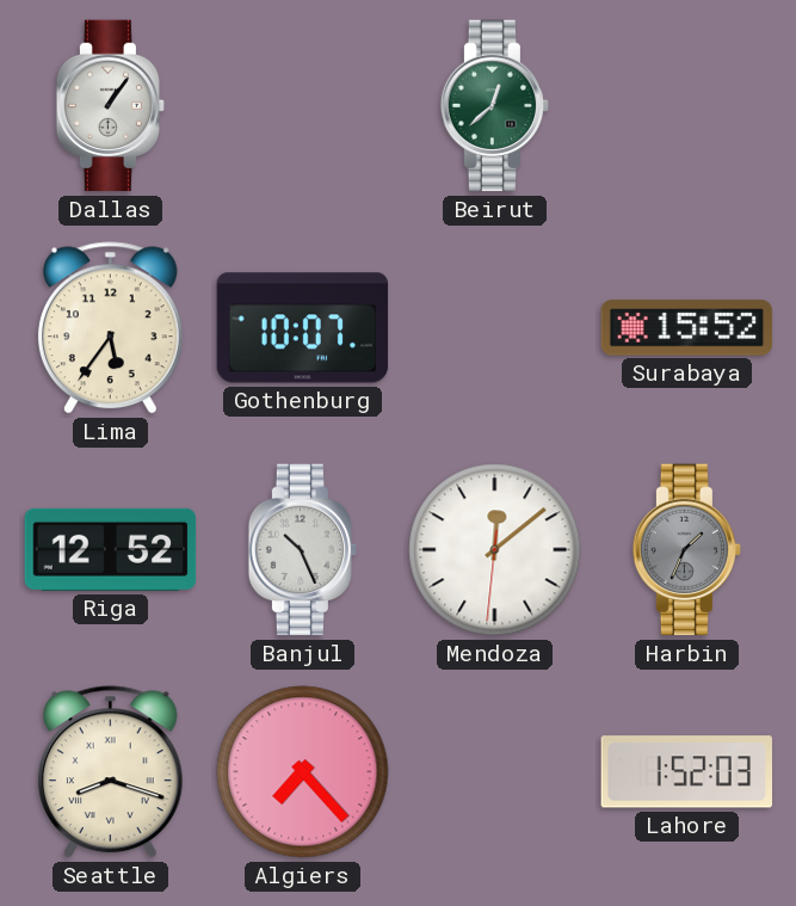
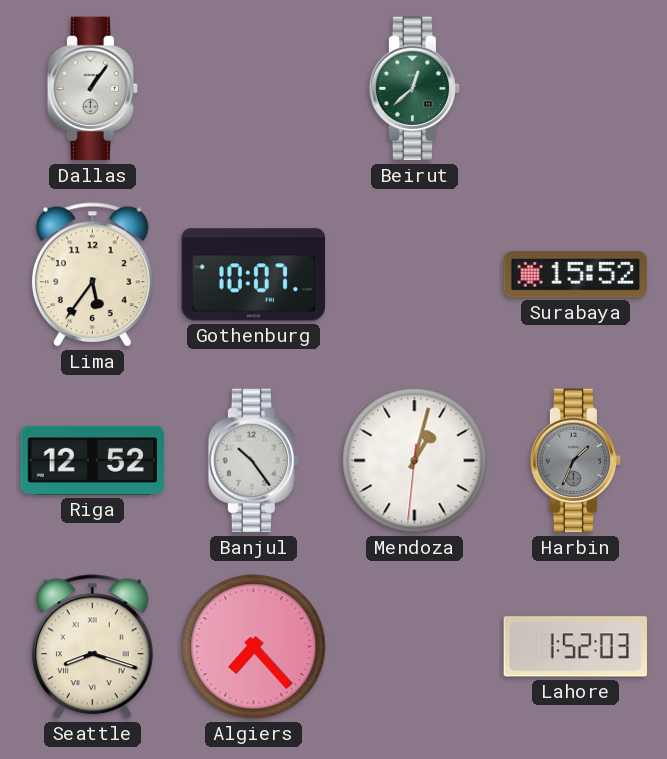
Banjul: 10:26 -> 10:24
Mendoza: 12:08 -> 1:02
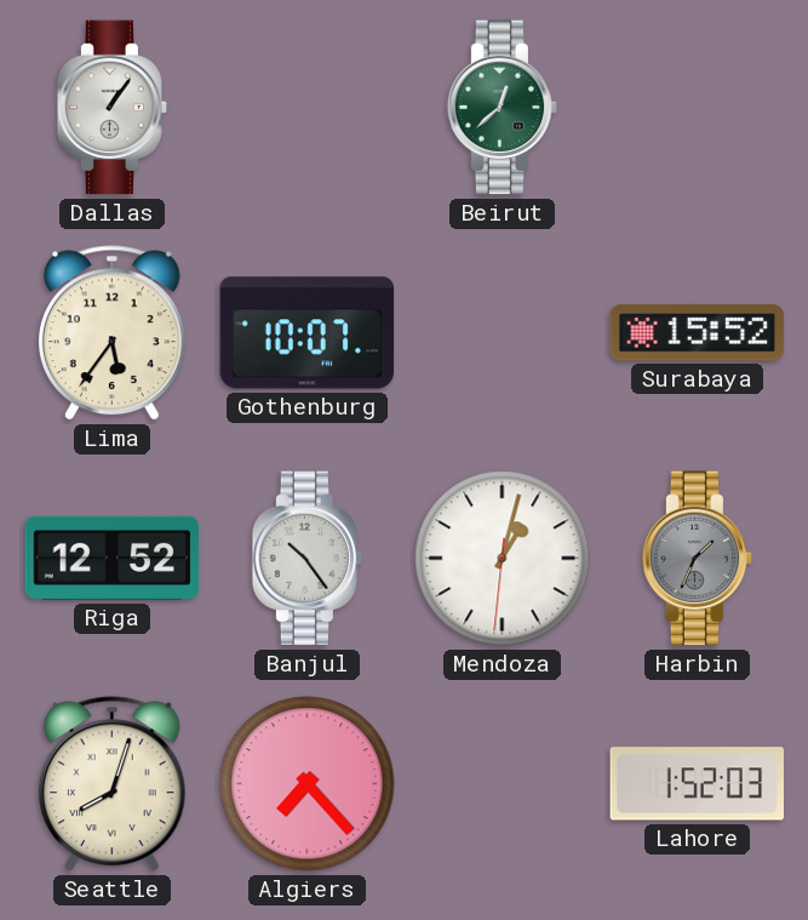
Seattle: 8:18 -> 8:03
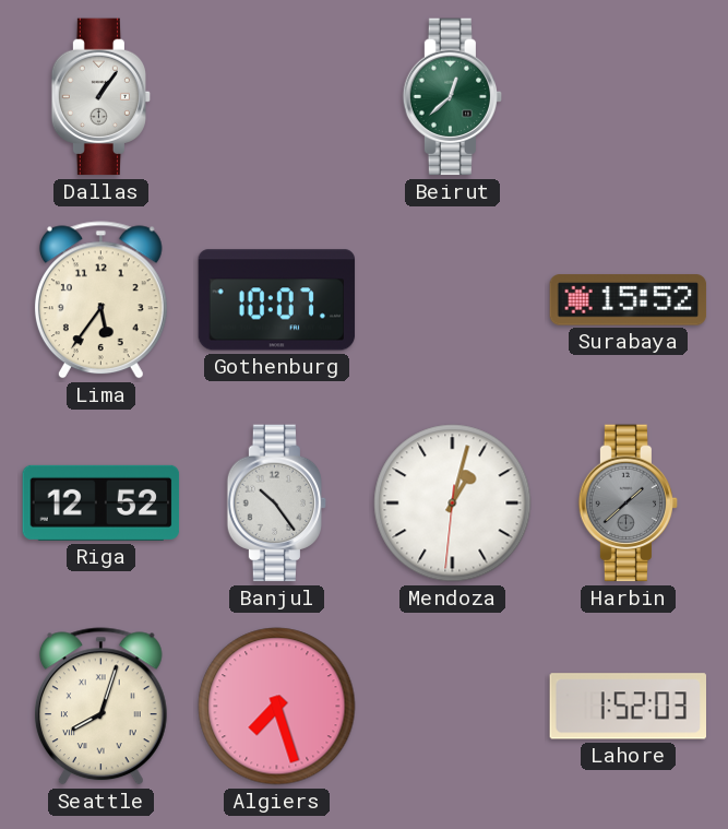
Harbin: 1:34 -> 1:38
Algiers: 7:23 -> 7:27
